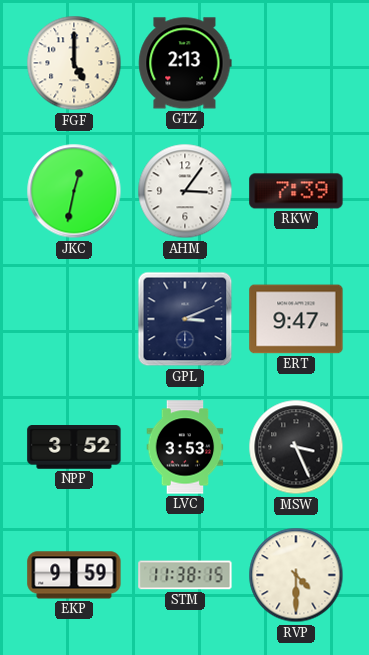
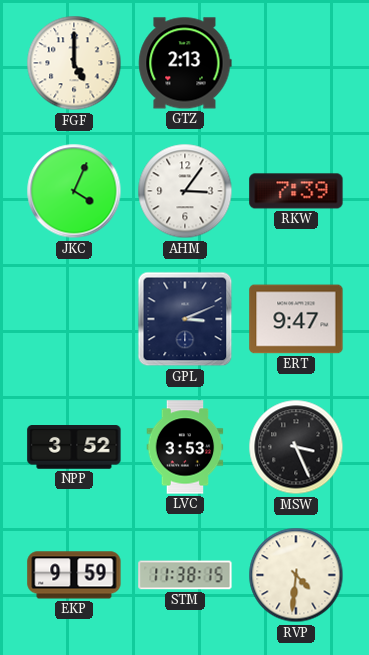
JKC: 12:32 -> 4:04
RVP: 4:30 -> 4:31
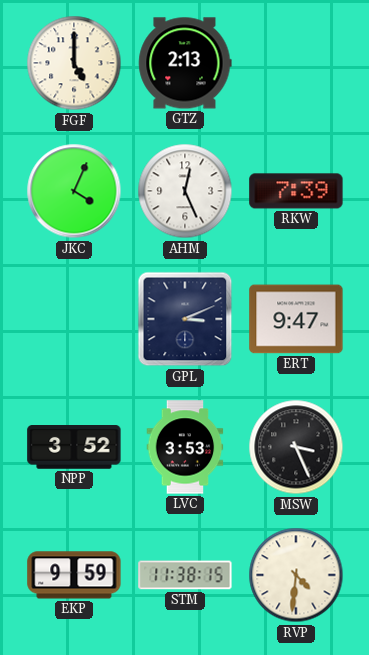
AHM: 3:06 -> 12:26
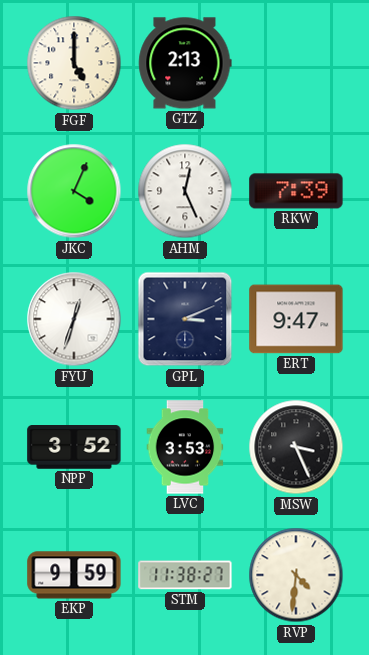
FYU: none -> 12:33
STM: 11:38:15 -> 11:38:27
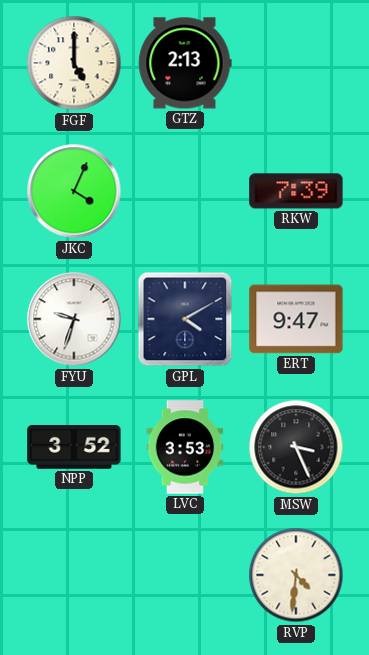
AHM: 12:26 -> none
FYU: 12:33 -> 9:33
GPL: 3:11 -> 4:10
EKP: 9:59 -> none
STM: 11:38 -> none
